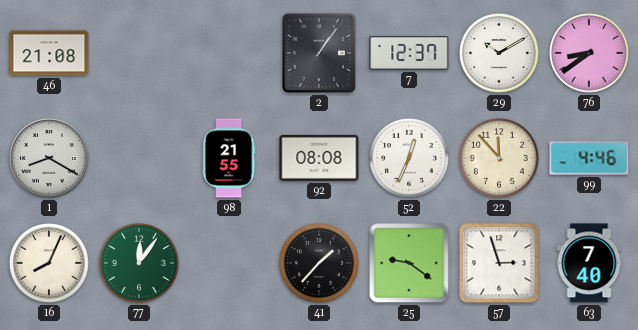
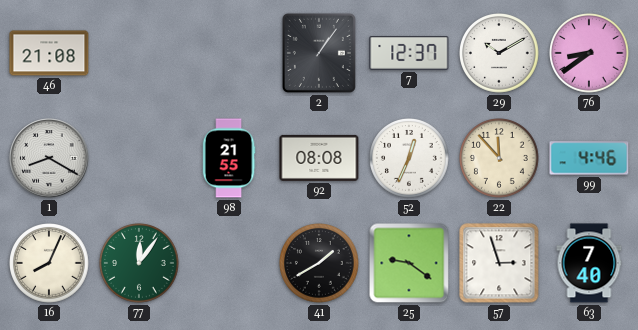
41: 1:37 -> 1:40
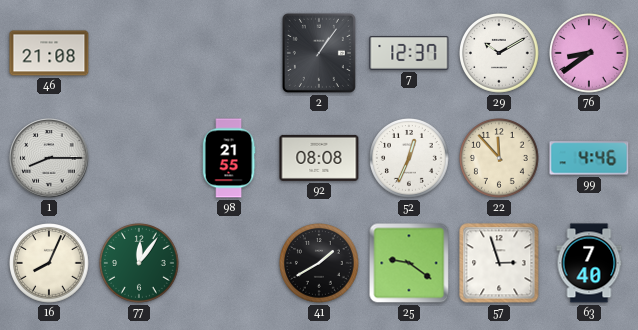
1: 8:20 -> 8:15
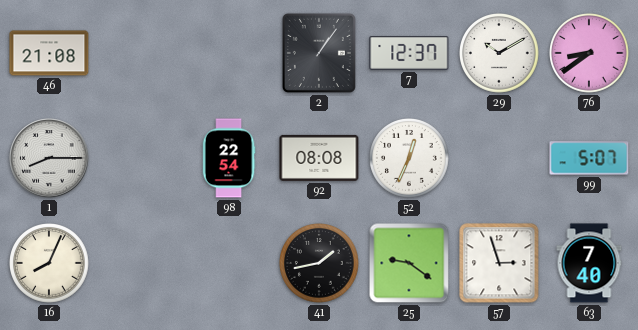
98: 21:55 -> 22:54
22: 11:53 -> none
99: 4:46 -> 5:07
77: 12:06 -> none
41: 1:40 -> 1:43
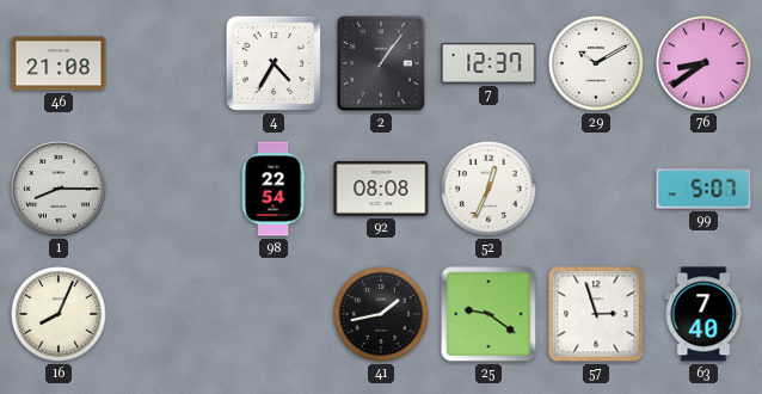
4: none -> 4:35
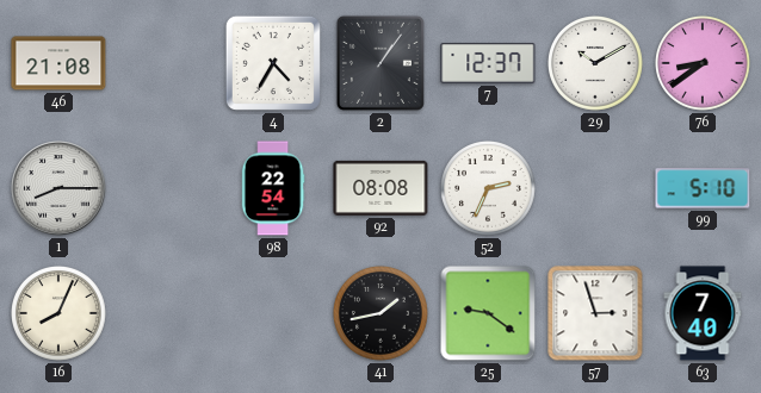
52: 12:34 -> 2:34
99: 5:07 -> 5:10
